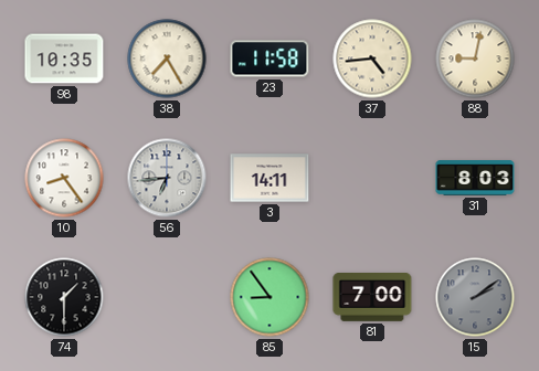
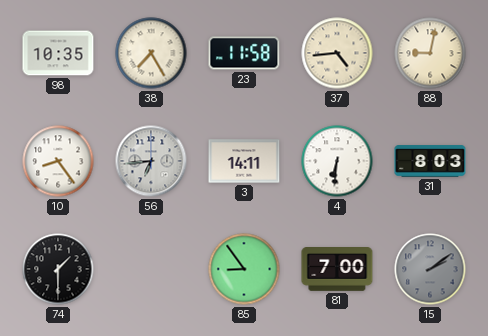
4: none -> 6:31
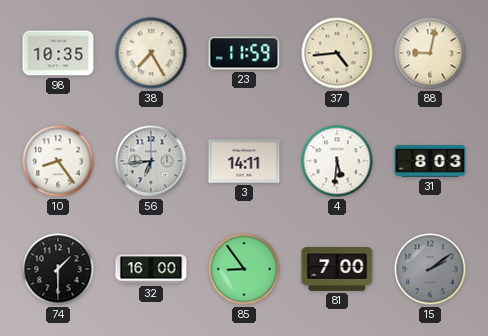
23: 11:58 -> 11:59
4: 6:31 -> 5:31
32: none -> 16:00
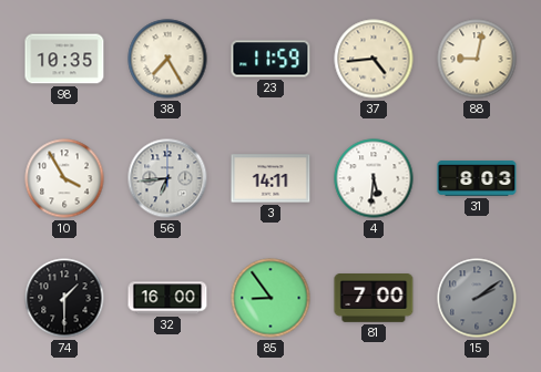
10: 8:24 -> 3:55
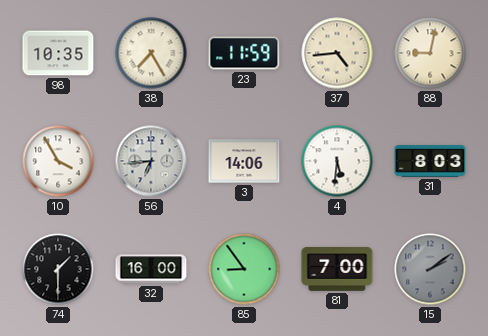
3: 14:11 -> 14:06
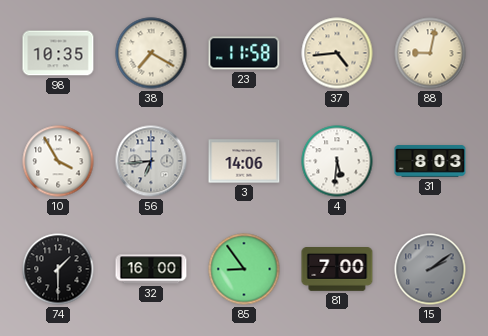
38: 7:25 -> 7:20
23: 11:59 -> 11:58
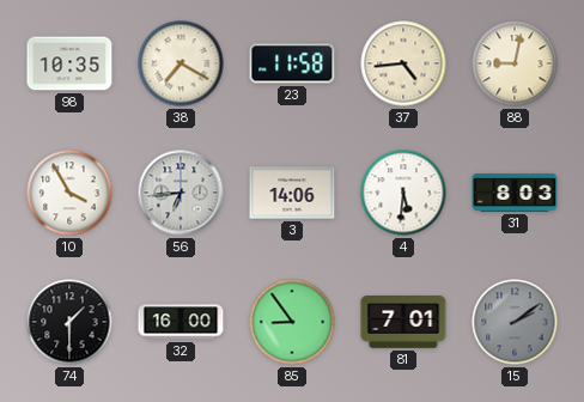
81: 7:00 -> 7:01
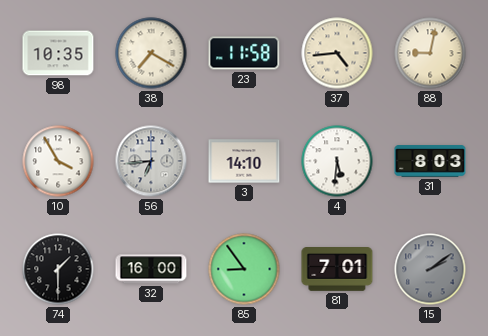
3: 14:06 -> 14:10
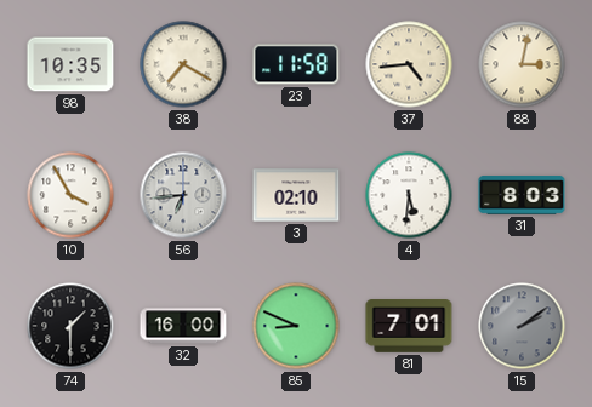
88: 9:02 -> 3:02
3: 14:10 -> 02:10
85: 8:54 -> 8:49
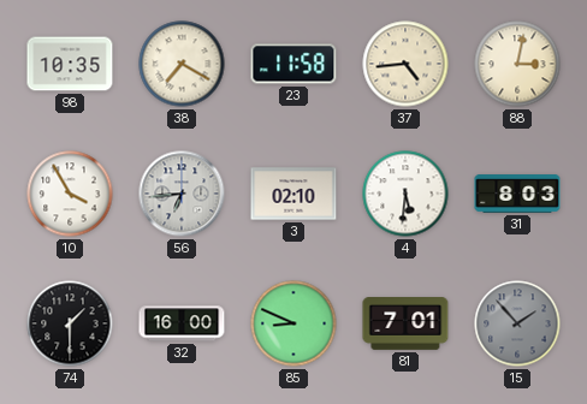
15: 2:09 -> 1:53
